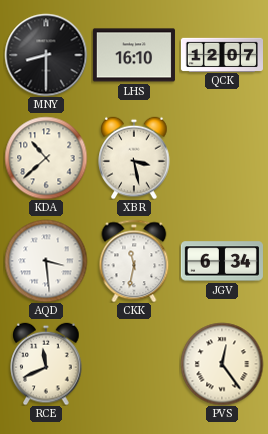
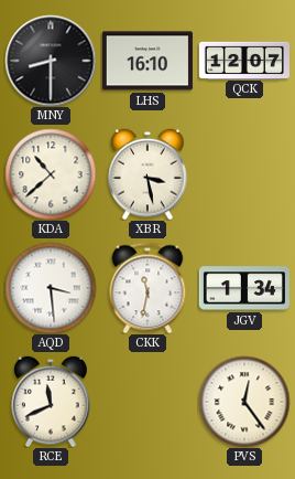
JGV: 6:34 -> 1:34
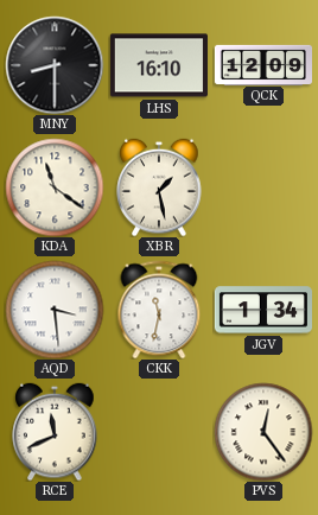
QCK: 12:07 -> 12:09
KDA: 10:38 -> 11:21
XBR: 3:28 -> 1:28
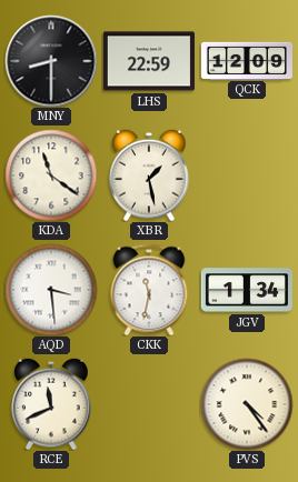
LHS: 16:10 -> 22:59
PVS: 12:24 -> 4:24
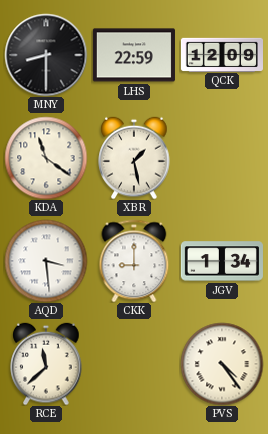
CKK: 11:32 -> 9:00
RCE: 11:41 -> 11:38
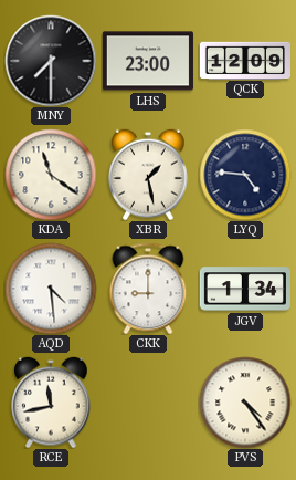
MNY: 8:30 -> 7:30
LHS: 22:59 -> 23:00
LYQ: none -> 4:46
AQD: 3:29 -> 4:29
RCE: 11:38 -> 11:43
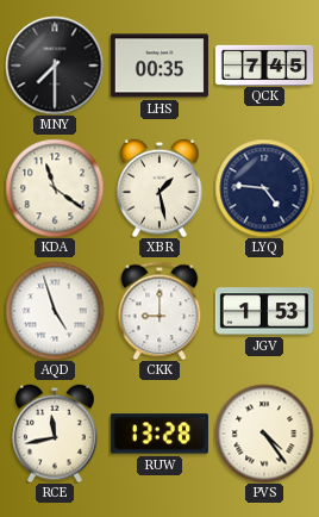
LHS: 23:00 -> 00:35
QCK: 12:09 -> 7:45
AQD: 4:29 -> 4:57
JGV: 1:34 -> 1:53
RUW: none -> 13:28
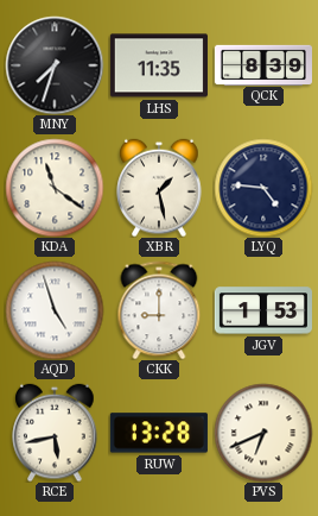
MNY: 7:30 -> 7:33
LHS: 00:35 -> 11:35
QCK: 7:45 -> 8:39
RCE: 11:43 -> 5:43
PVS: 4:24 -> 6:41
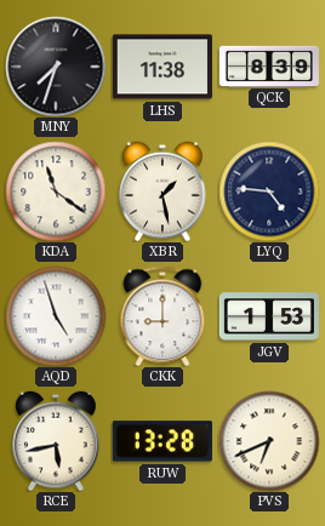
LHS: 11:35 -> 11:38
